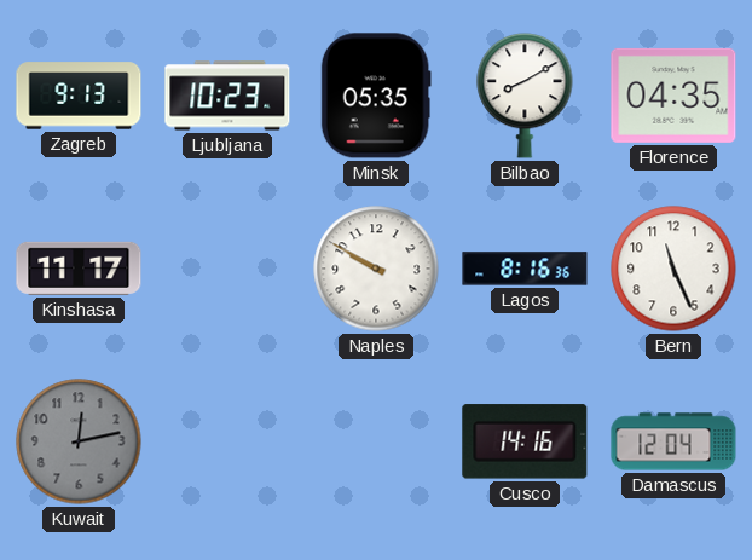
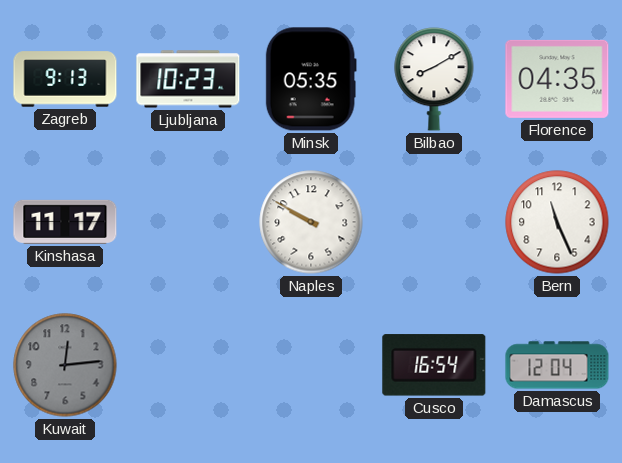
Lagos: 8:16 -> none
Kuwait: 12:13 -> 12:14
Cusco: 14:16 -> 16:54
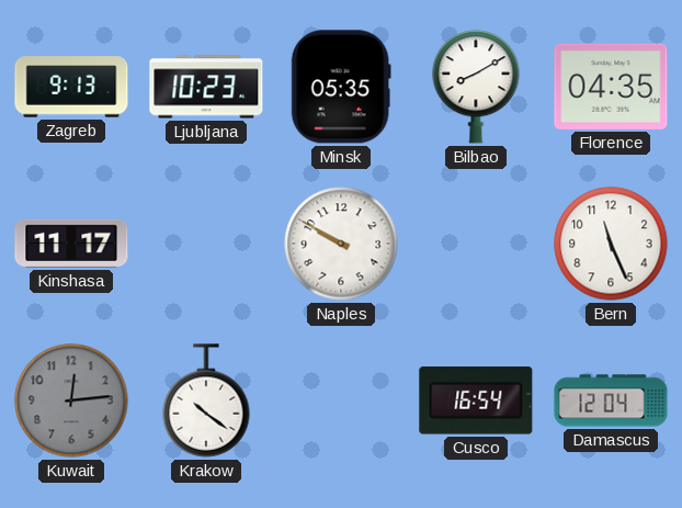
Krakow: none -> 10:21
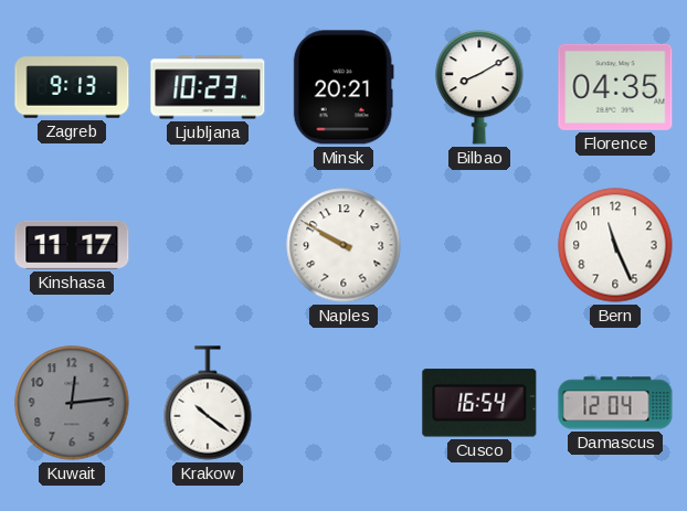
Minsk: 05:35 -> 20:21
